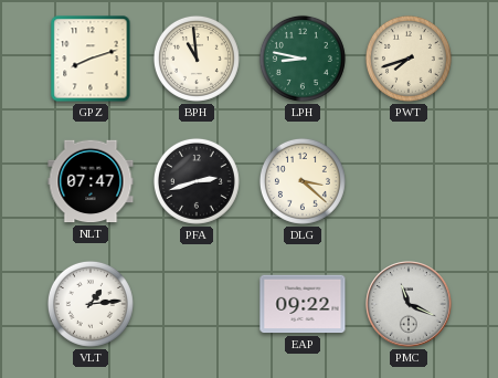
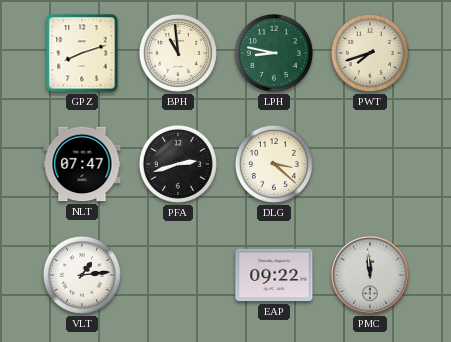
PMC: 11:19 -> 11:59
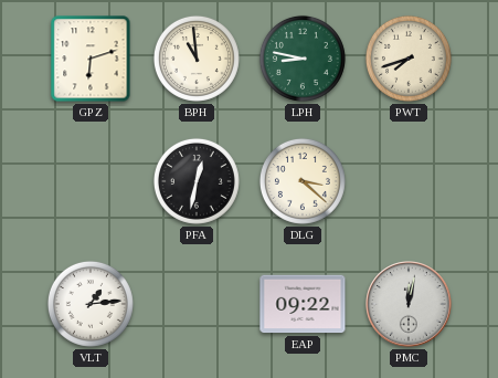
GPZ: 8:12 -> 6:12
NLT: 07:47 -> none
PFA: 2:42 -> 12:32
PMC: 11:59 -> 12:02
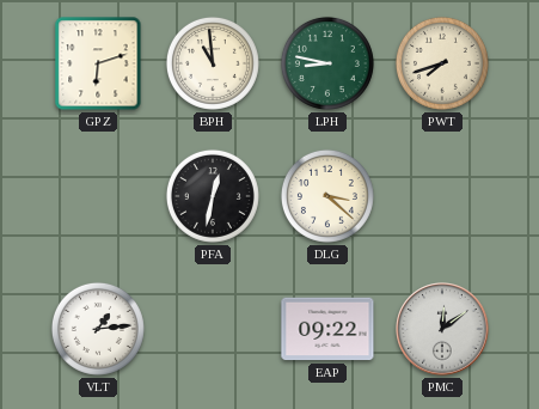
PMC: 12:02 -> 12:09
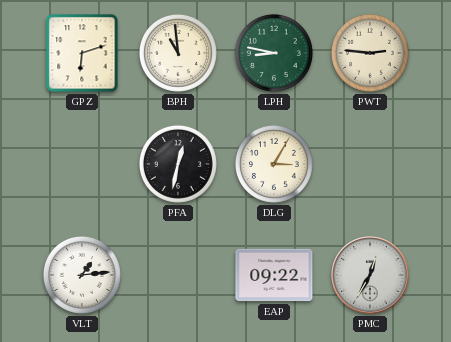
PWT: 7:42 -> 2:46
DLG: 3:22 -> 3:05
PMC: 12:09 -> 12:35
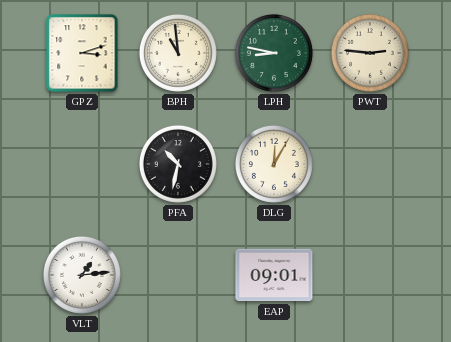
GPZ: 6:12 -> 3:12
PFA: 12:32 -> 10:32
DLG: 3:05 -> 12:05
EAP: 09:22 -> 09:01
PMC: 12:35 -> none
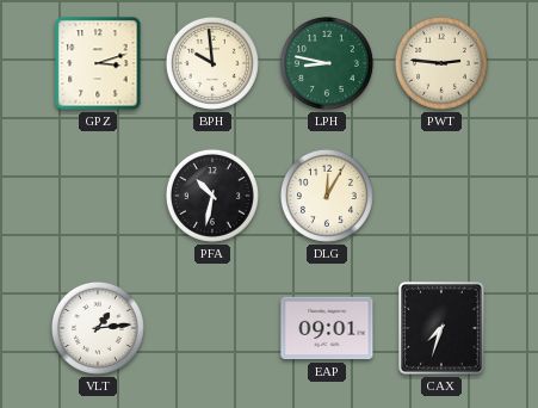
BPH: 10:59 -> 9:59
CAX: none -> 7:33
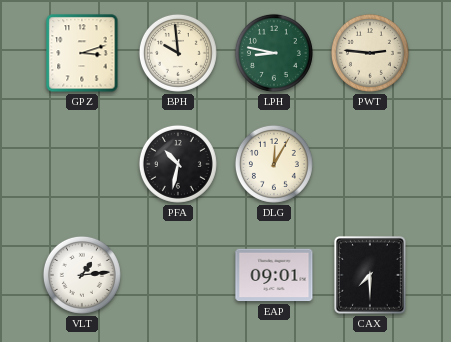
CAX: 7:33 -> 7:30
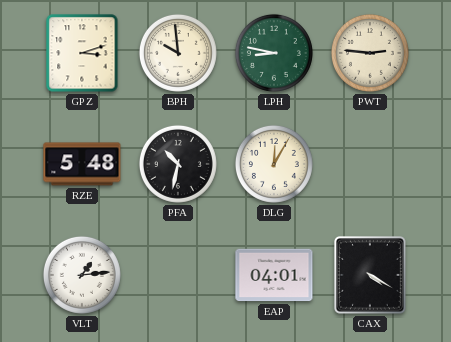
RZE: none -> 5:48
EAP: 09:01 -> 04:01
CAX: 7:30 -> 4:20
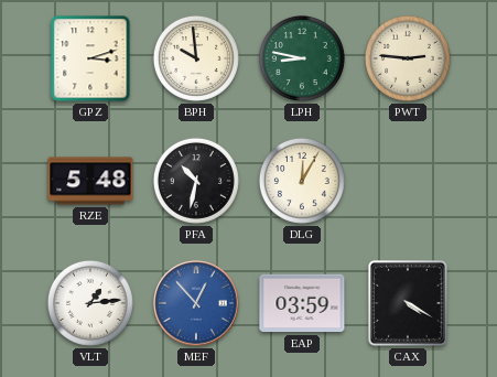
MEF: none -> 12:53
EAP: 04:01 -> 03:59
